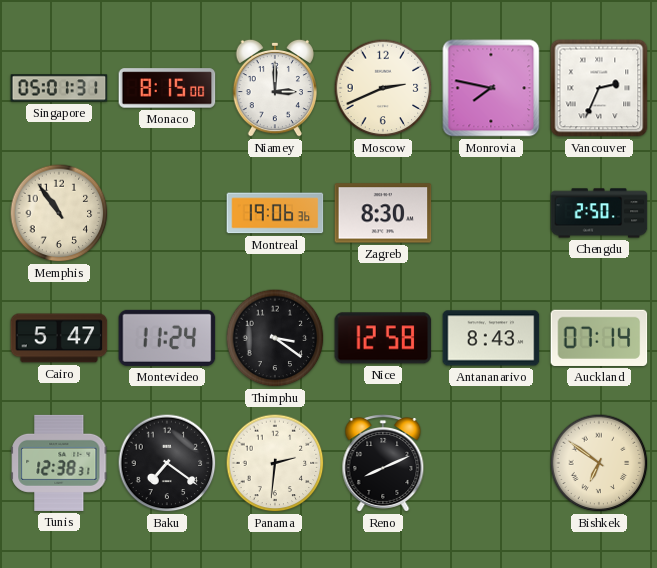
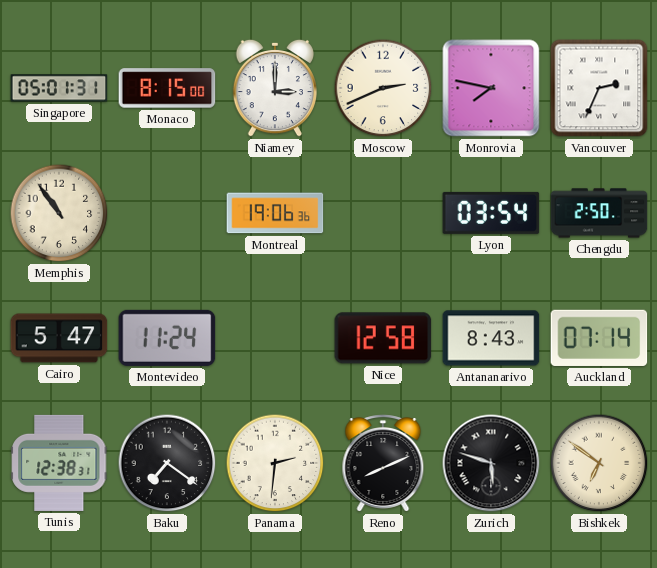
Zagreb: 8:30 -> none
Lyon: none -> 03:54
Thimphu: 3:21 -> none
Zurich: none -> 5:48
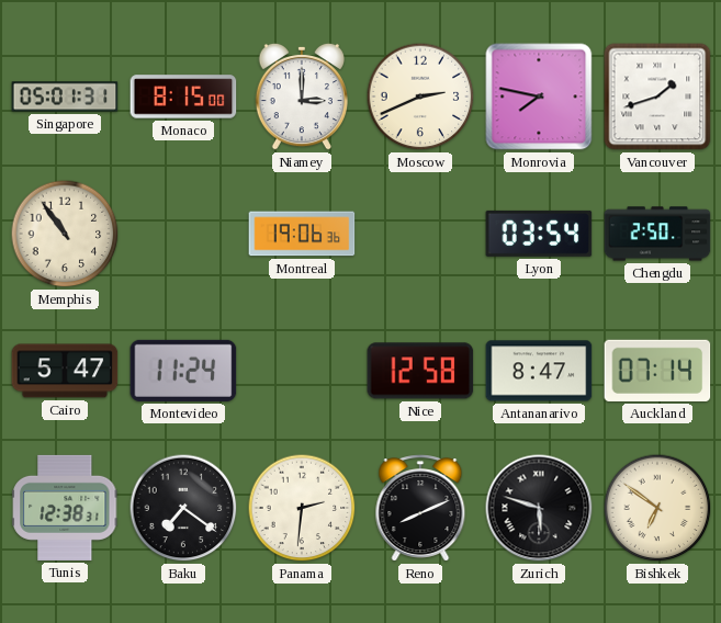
Vancouver: 2:34 -> 1:42
Antananarivo: 8:43 -> 8:47
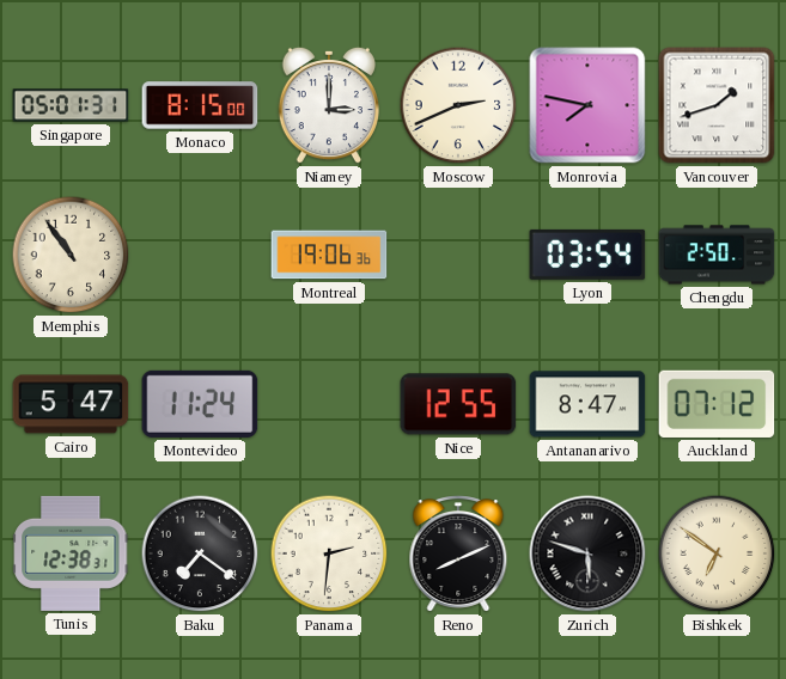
Nice: 12:58 -> 12:55
Auckland: 07:14 -> 07:12
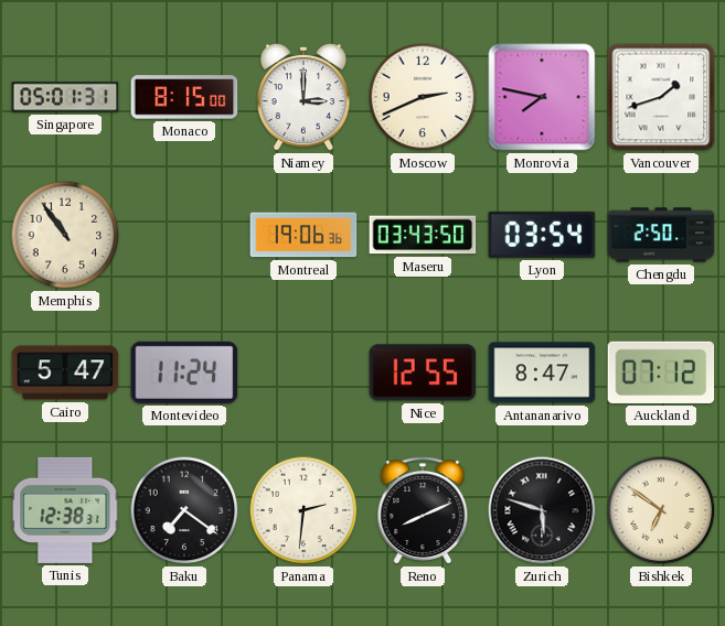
Maseru: none -> 03:43
